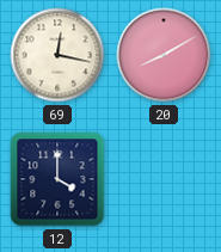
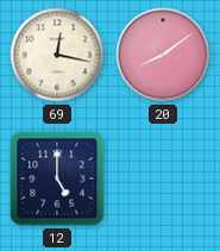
20: 8:10 -> 8:09
12: 4:00 -> 5:00
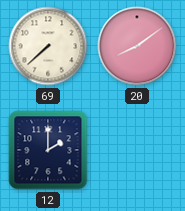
69: 12:17 -> 7:38
12: 5:00 -> 2:00
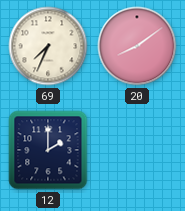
69: 7:38 -> 7:34
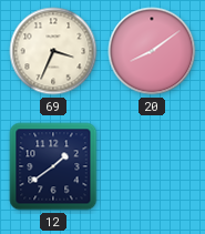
69: 7:34 -> 3:34
12: 2:00 -> 1:39
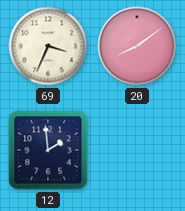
12: 1:39 -> 1:59
